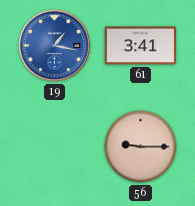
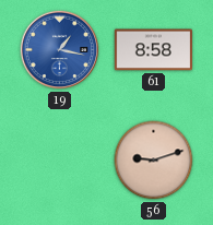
61: 3:41 -> 8:58
56: 9:15 -> 9:12
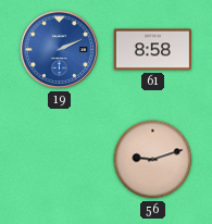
19: 1:17 -> 2:11
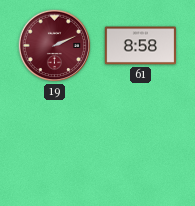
19 dial: blue -> burgundy
56: 9:12 -> none
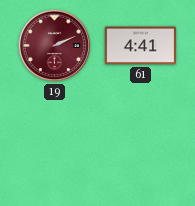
61: 8:58 -> 4:41
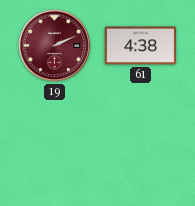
61: 4:41 -> 4:38
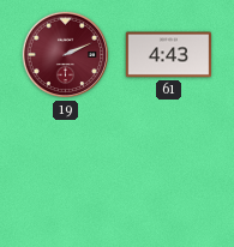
61: 4:38 -> 4:43
